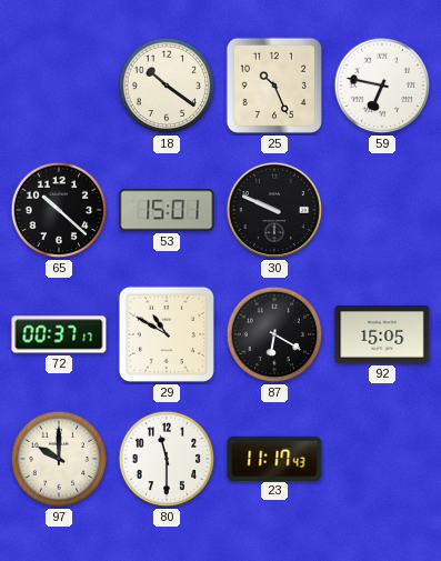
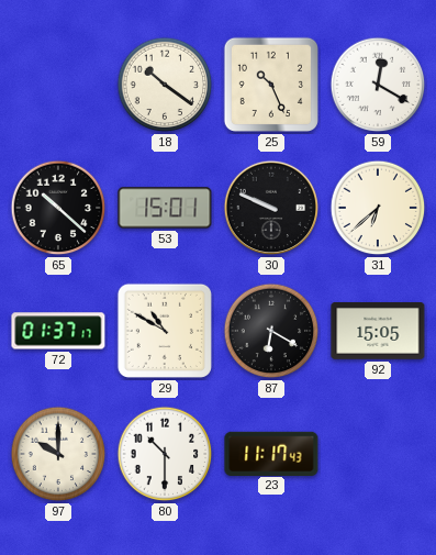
59: 6:47 -> 12:20
31: none -> 6:38
72: 00:37 -> 01:37
80: 11:30 -> 10:30
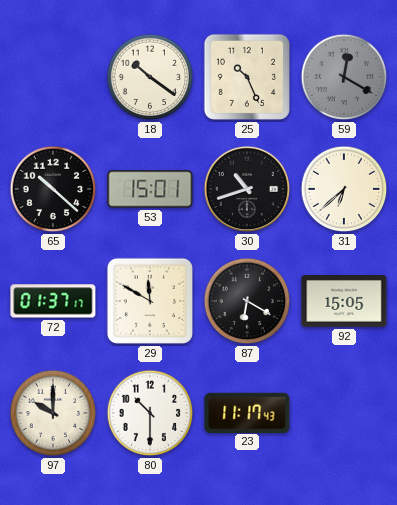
59 dial: white -> grey
30: 9:49 -> 10:42
29: 10:50 -> 11:50
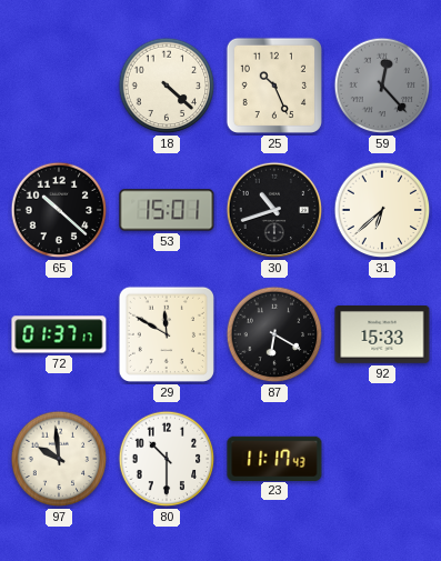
18: 10:21 -> 4:22
59: 12:20 -> 12:23
92: 15:05 -> 15:33
97: 10:00 -> 9:59
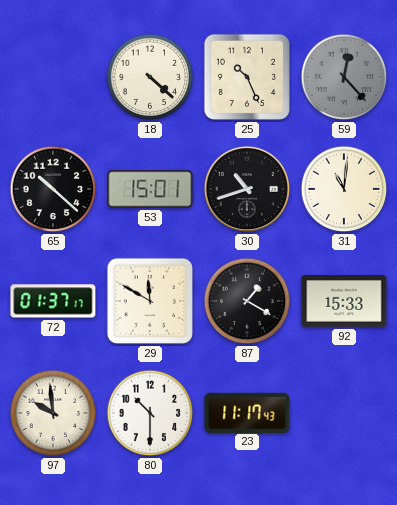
31: 6:38 -> 11:01
87: 6:20 -> 1:20
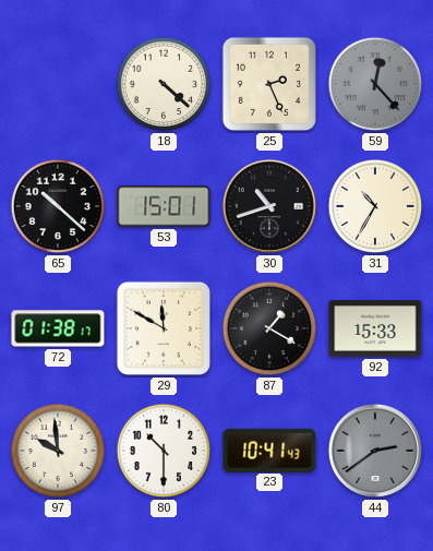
25: 10:26 -> 2:26
31: 11:01 -> 10:35
72: 01:37 -> 01:38
23: 11:17 -> 10:41
44: none -> 2:39
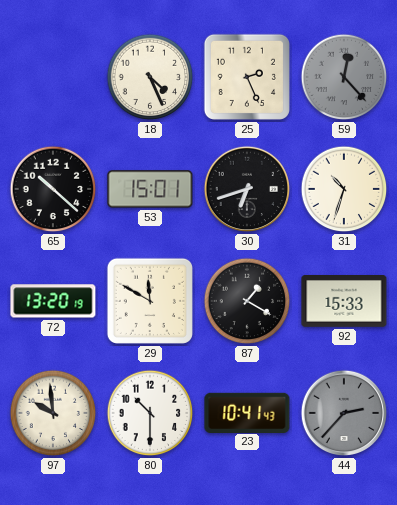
18: 4:22 -> 4:26
30: 10:42 -> 6:42
31: 10:35 -> 10:33
72: 01:38 -> 13:20
44: 2:39 -> 2:37
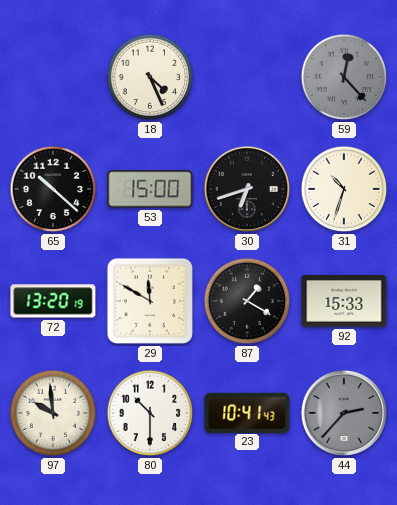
25: 2:26 -> none
53: 15:01 -> 15:00
